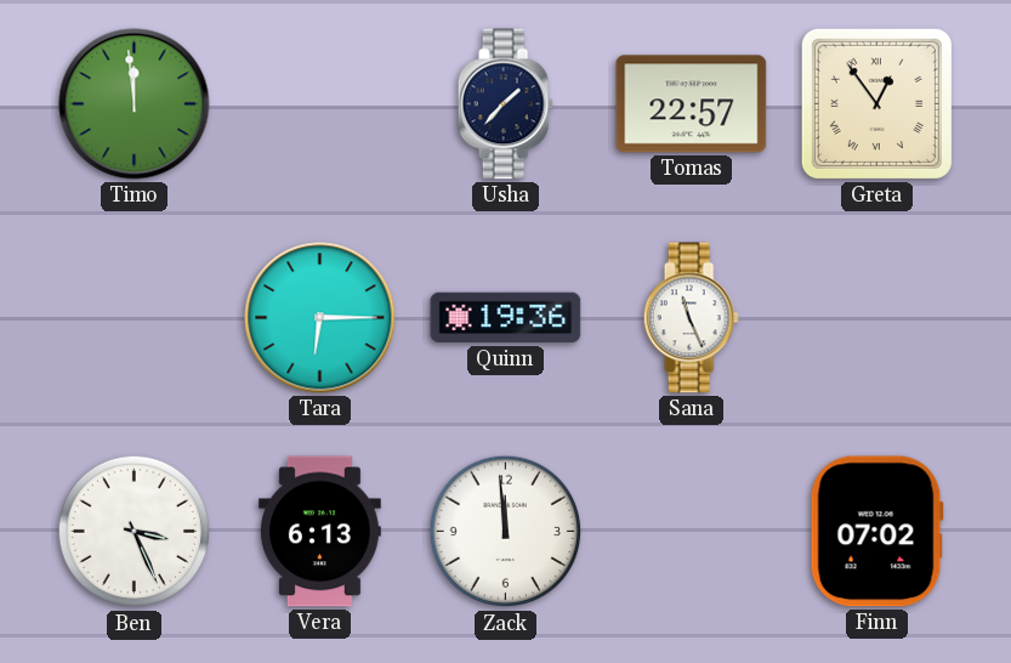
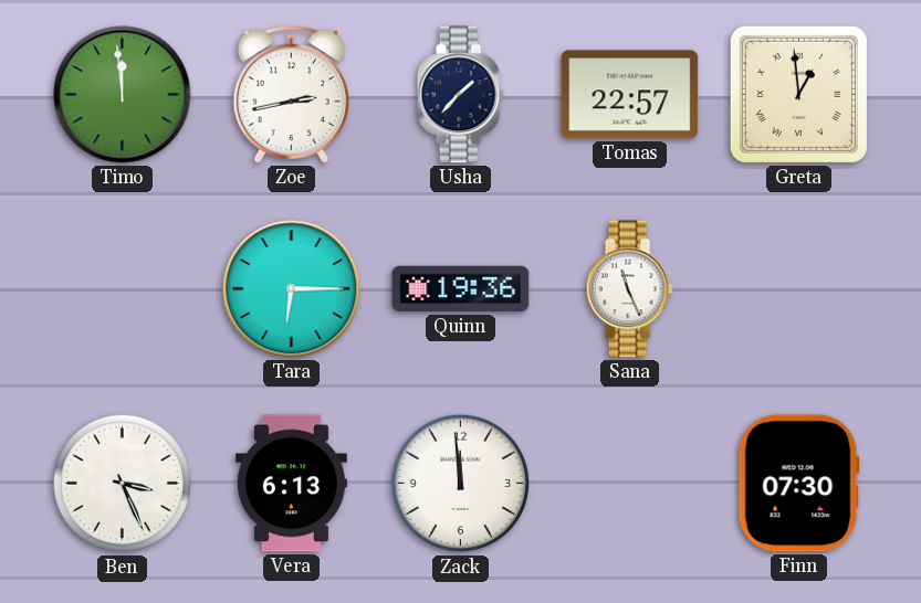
Zoe: none -> 2:43
Greta: 12:54 -> 12:59
Finn: 07:02 -> 07:30
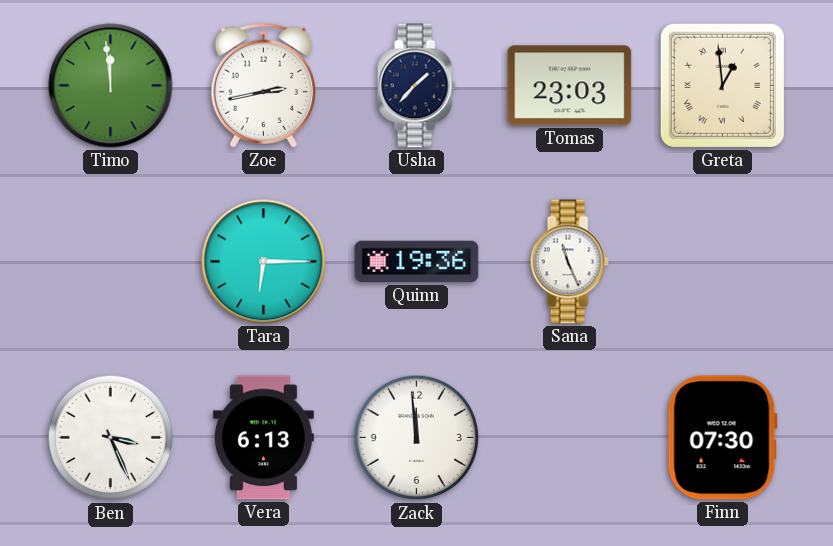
Tomas: 22:57 -> 23:03
